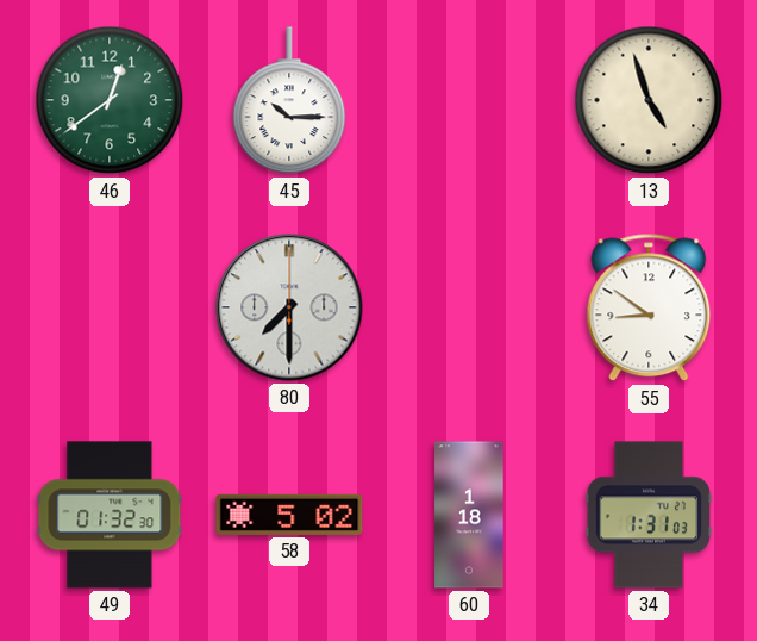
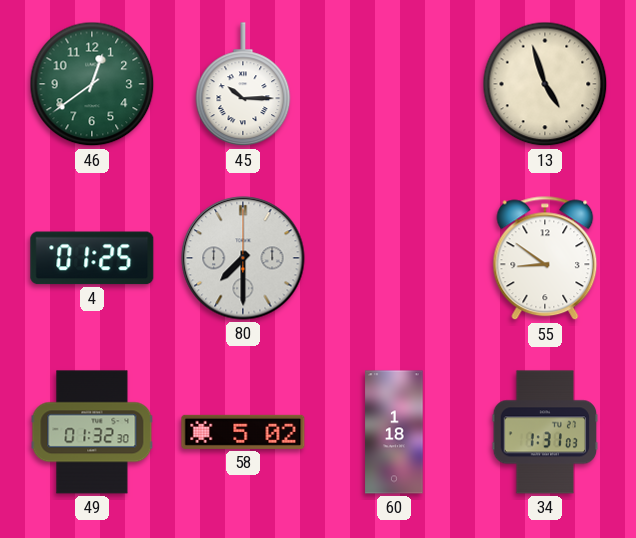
4: none -> 01:25
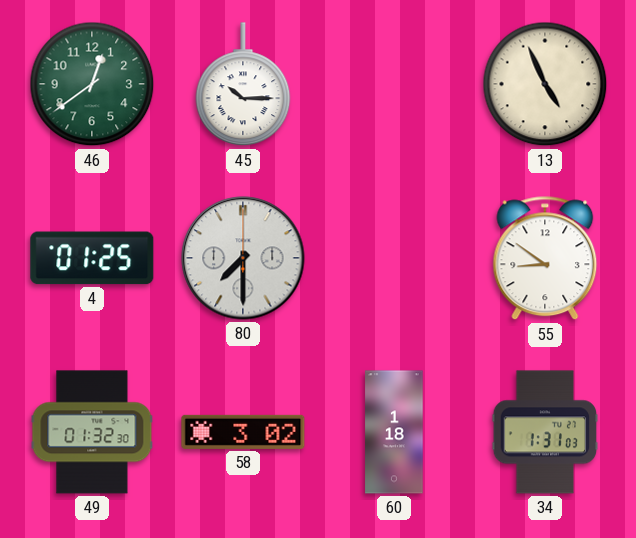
13: 4:57 -> 4:56
58: 5:02 -> 3:02
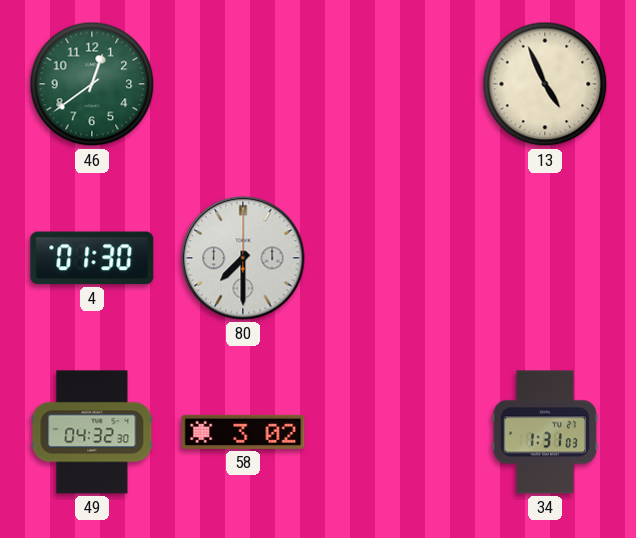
45: 10:15 -> none
4: 01:25 -> 01:30
55: 8:51 -> none
49: 01:32 -> 04:32
60: 1:18 -> none
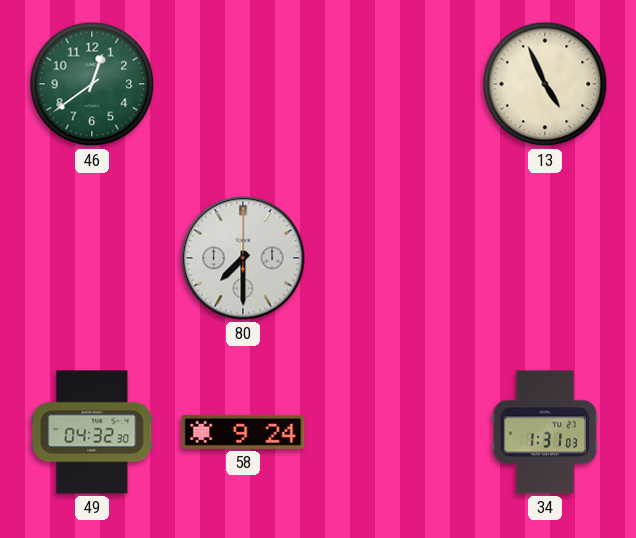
4: 01:30 -> none
58: 3:02 -> 9:24
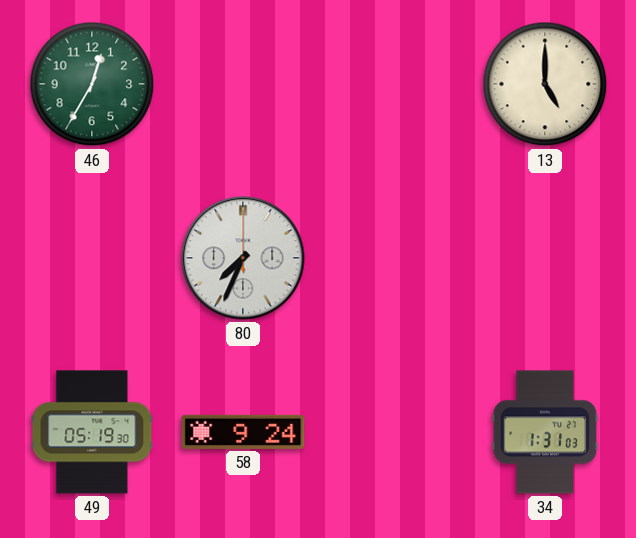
46: 12:39 -> 12:35
13: 4:56 -> 5:00
80: 7:30 -> 7:34
49: 04:32 -> 05:19
